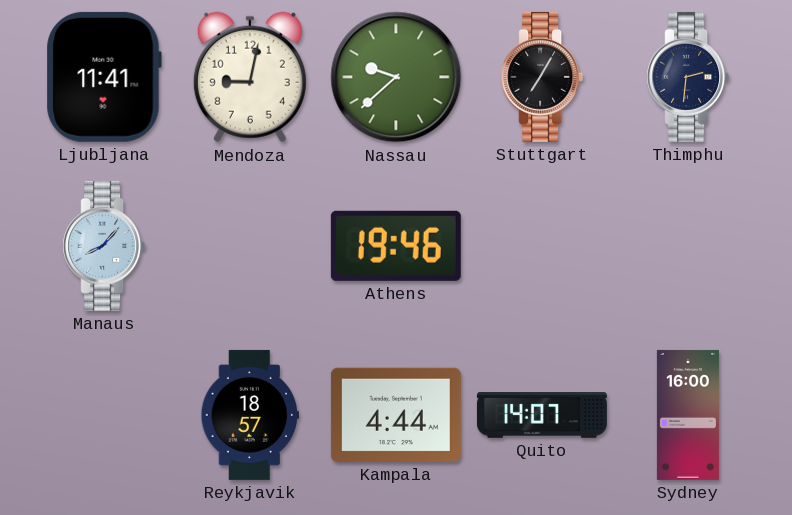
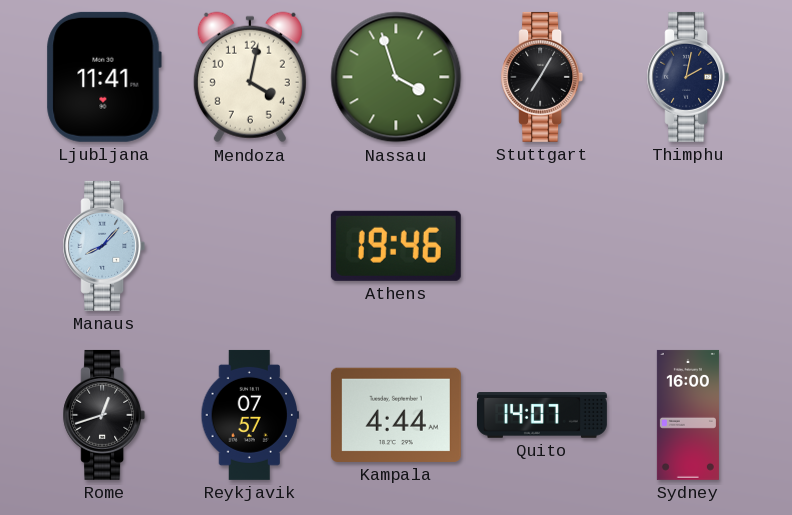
Mendoza: 9:02 -> 4:02
Nassau: 9:38 -> 3:57
Thimphu: 2:31 -> 2:02
Rome: none -> 12:42
Reykjavik: 18:57 -> 07:57
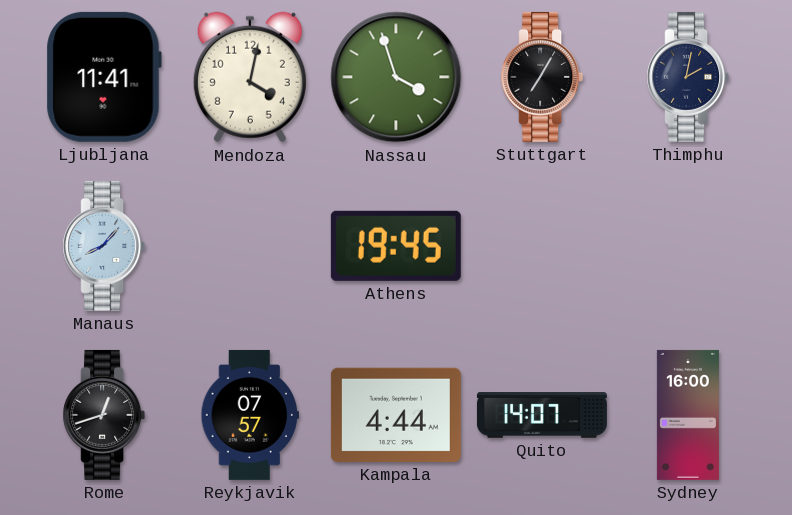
Athens: 19:46 -> 19:45
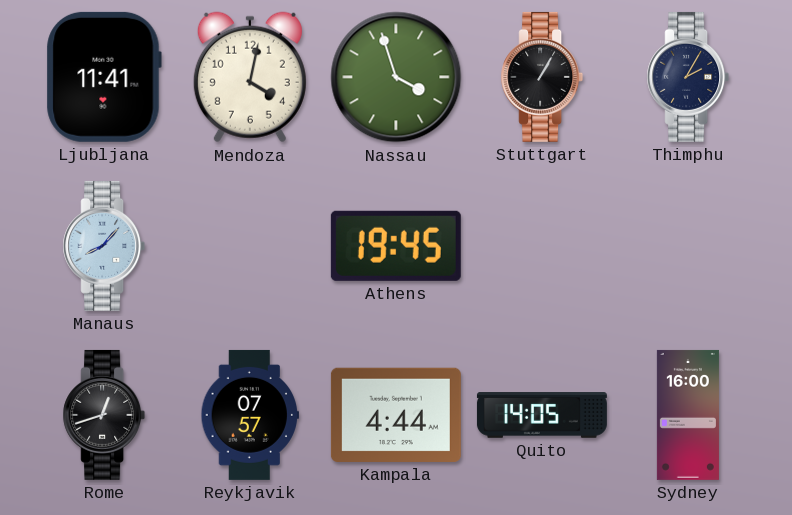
Stuttgart: 7:05 -> 1:05
Thimphu: 2:02 -> 2:05
Quito: 14:07 -> 14:05
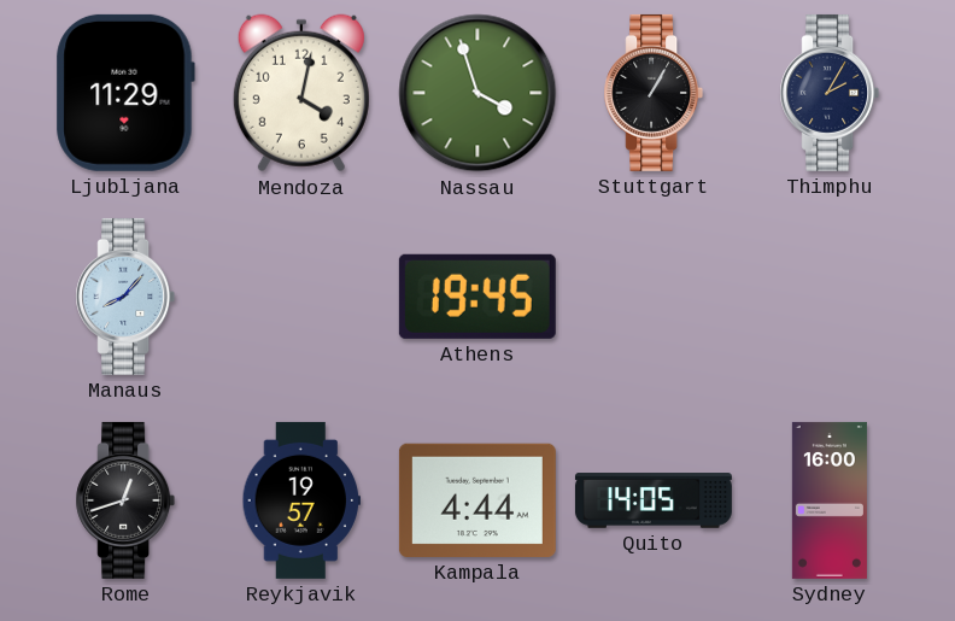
Ljubljana: 11:41 -> 11:29
Reykjavik: 07:57 -> 19:57
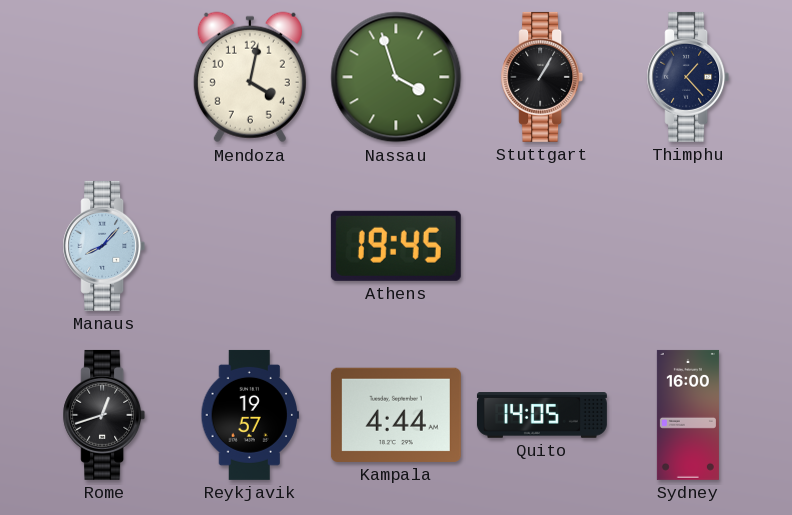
Ljubljana: 11:29 -> none
Thimphu: 2:05 -> 1:23
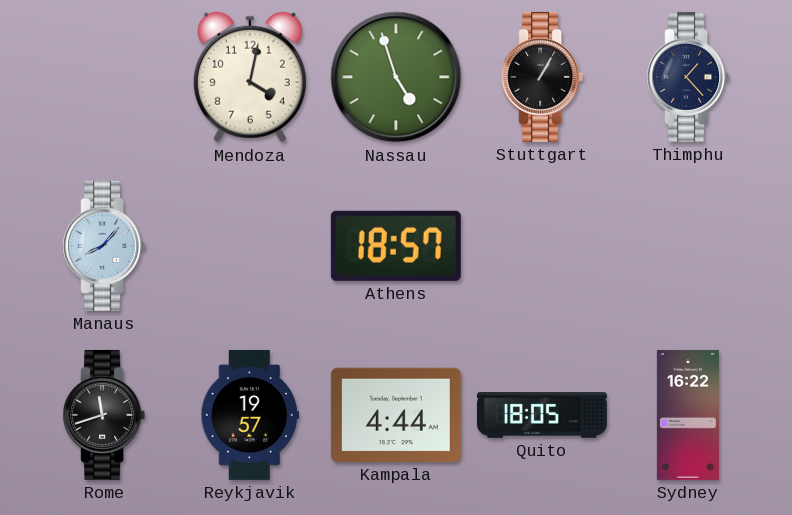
Nassau: 3:57 -> 4:57
Athens: 19:45 -> 18:57
Rome: 12:42 -> 11:42
Quito: 14:05 -> 18:05
Sydney: 16:00 -> 16:22
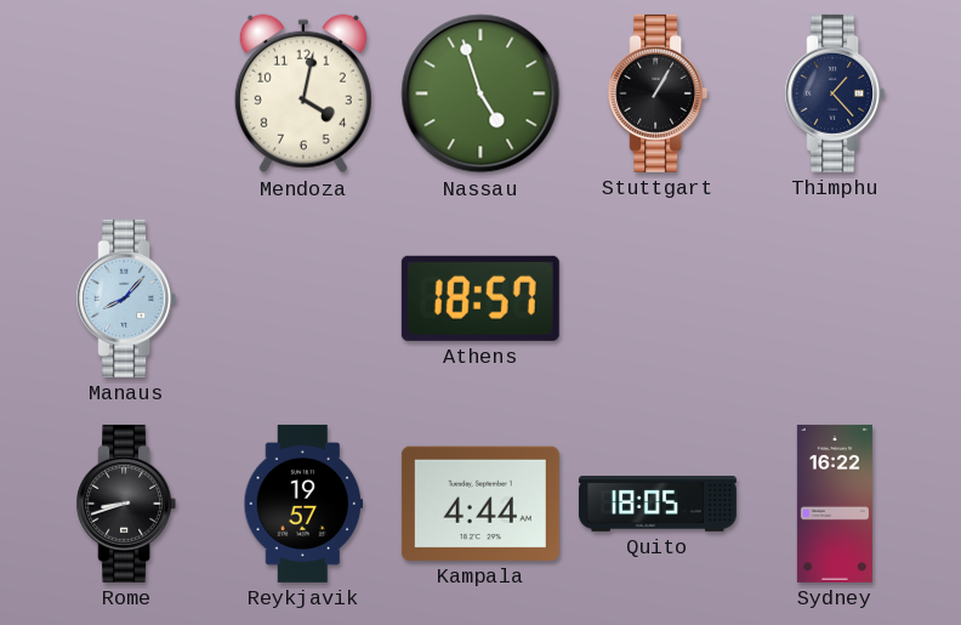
Rome: 11:42 -> 8:42
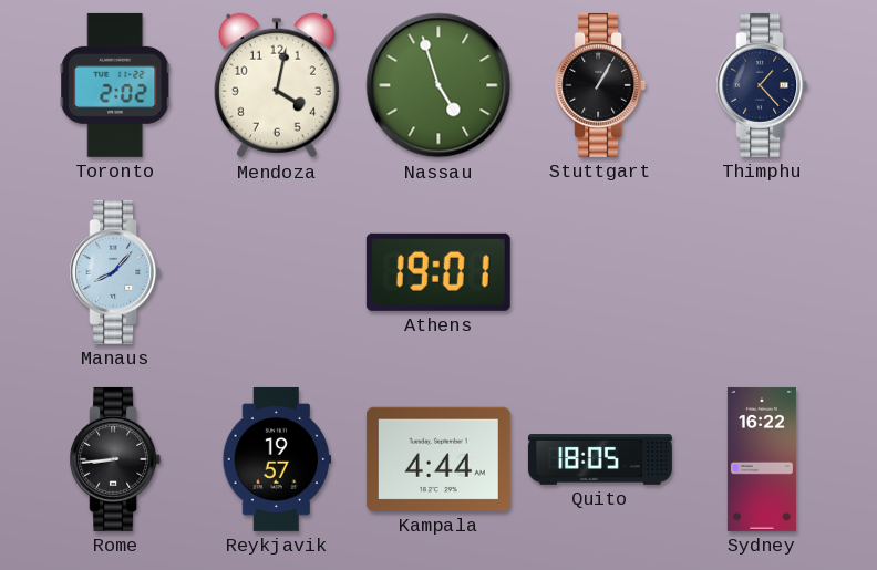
Toronto: none -> 2:02
Athens: 18:57 -> 19:01
Rome: 8:42 -> 8:44
